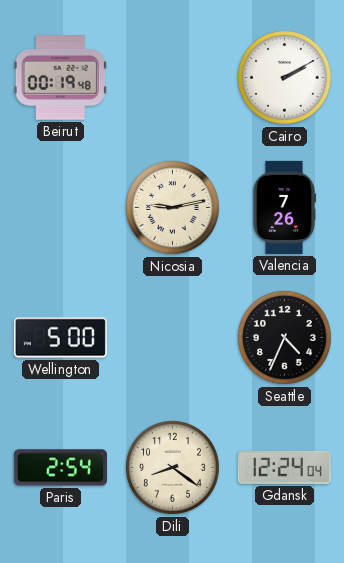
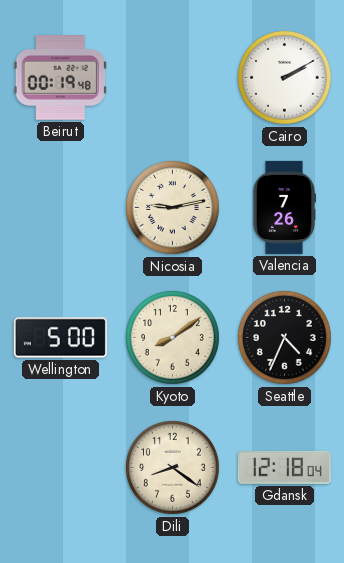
Kyoto: none -> 8:09
Paris: 2:54 -> none
Gdansk: 12:24 -> 12:18
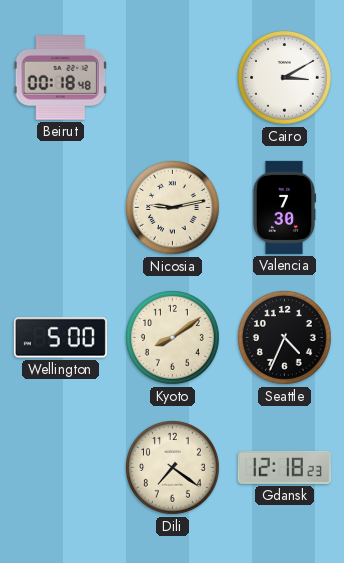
Beirut: 00:19 -> 00:18
Cairo: 2:10 -> 3:10
Valencia: 7:26 -> 7:30
Dili: 8:21 -> 7:21
Gdansk: 12:18:04 -> 12:18:23
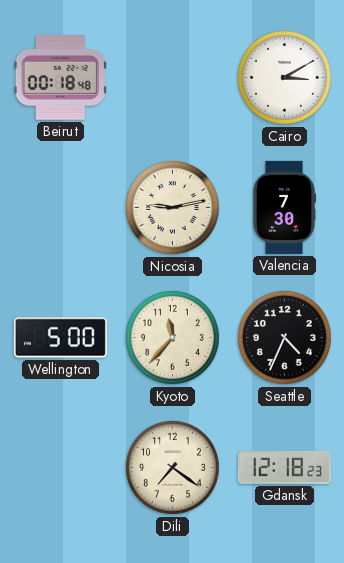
Kyoto: 8:09 -> 11:37
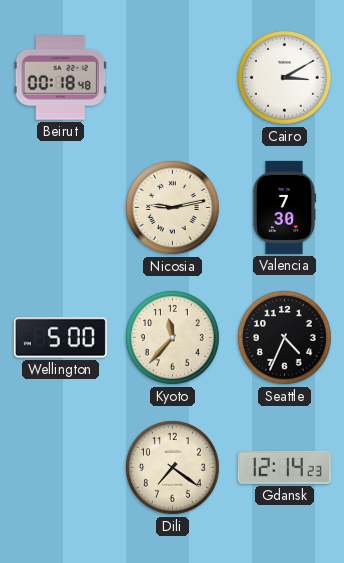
Gdansk: 12:18 -> 12:14
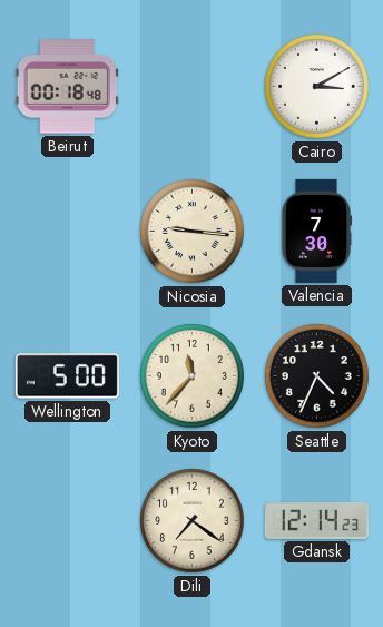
Nicosia: 9:13 -> 9:16
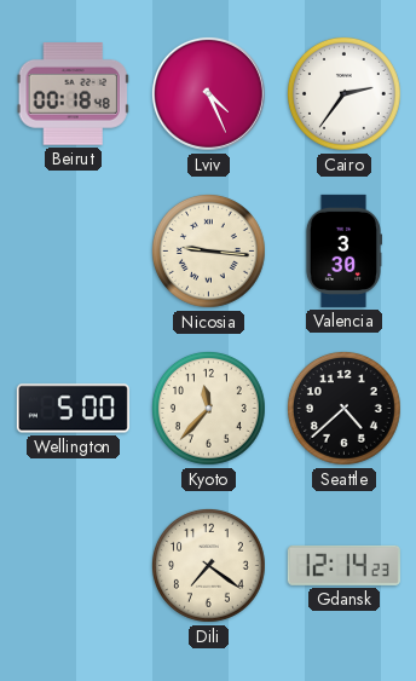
Lviv: none -> 4:26
Cairo: 3:10 -> 2:36
Valencia: 7:30 -> 3:30
Seattle: 4:34 -> 4:38
